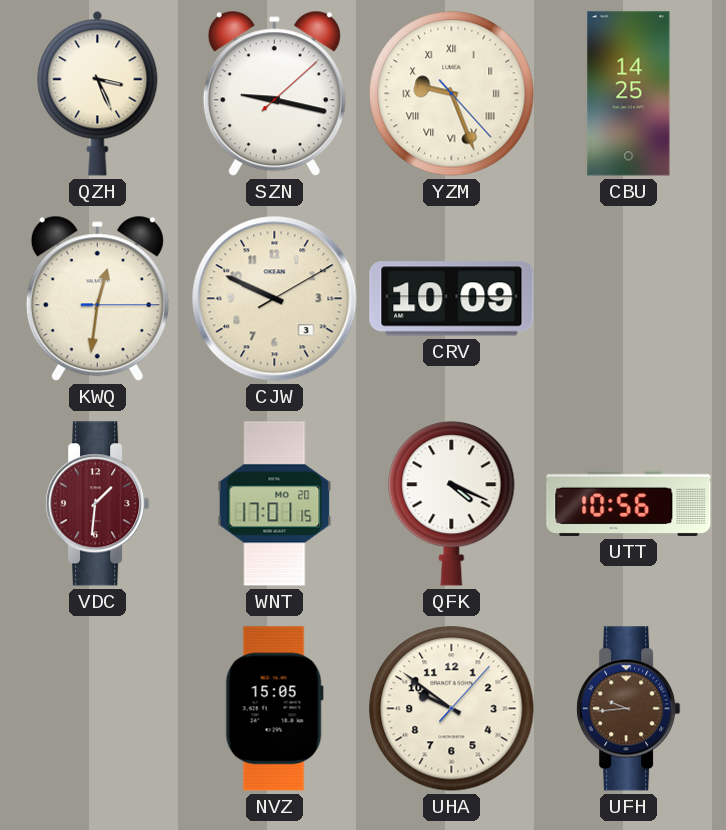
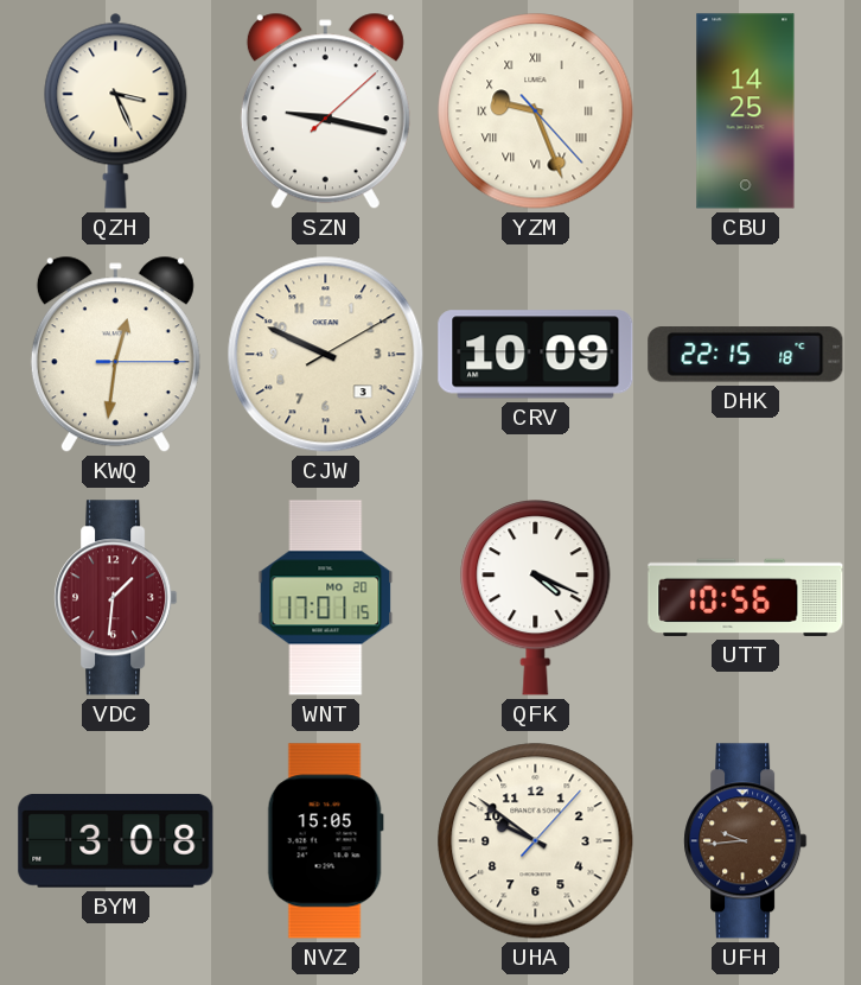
DHK: none -> 22:15
BYM: none -> 3:08
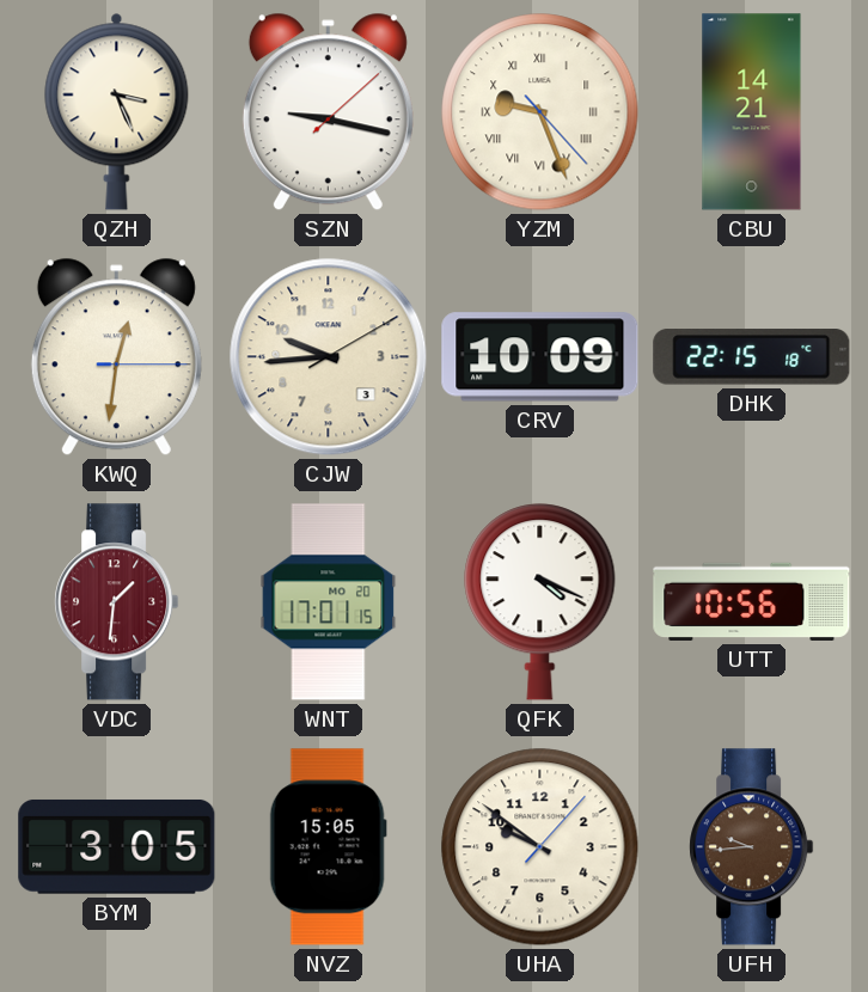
CBU: 14:25 -> 14:21
CJW: 9:49 -> 9:44
BYM: 3:08 -> 3:05
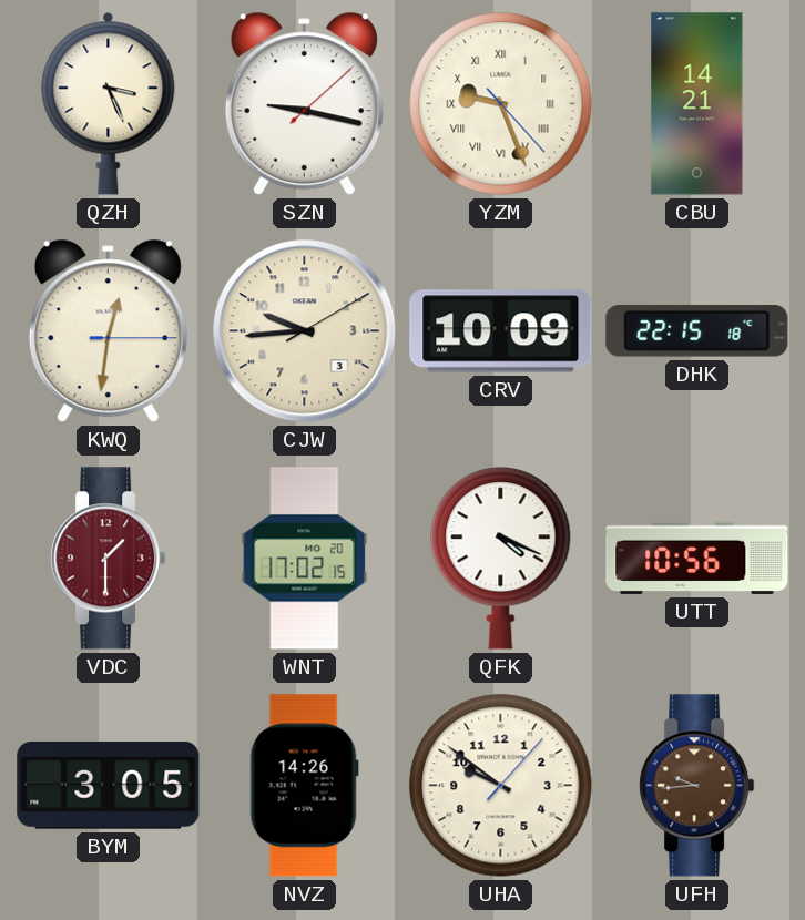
VDC: 1:31 -> 1:30
WNT: 17:01 -> 17:02
NVZ: 15:05 -> 14:26
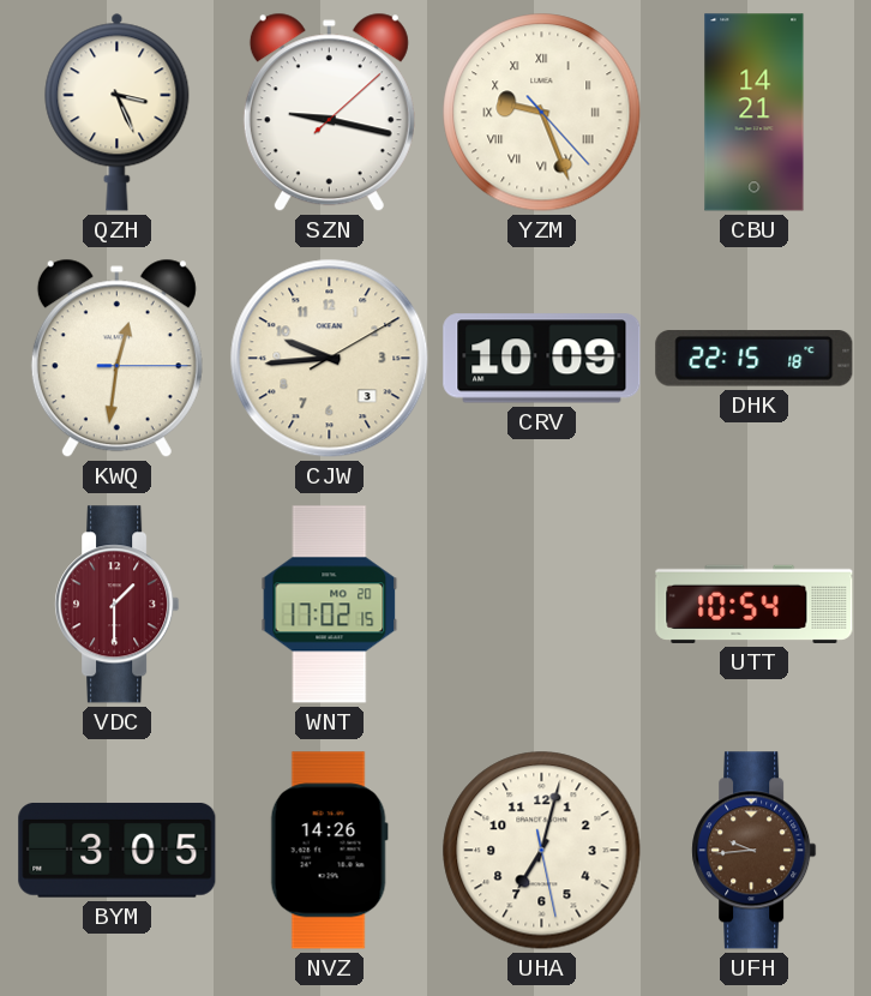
QFK: 4:19 -> none
UTT: 10:56 -> 10:54
UHA: 9:51 -> 7:02
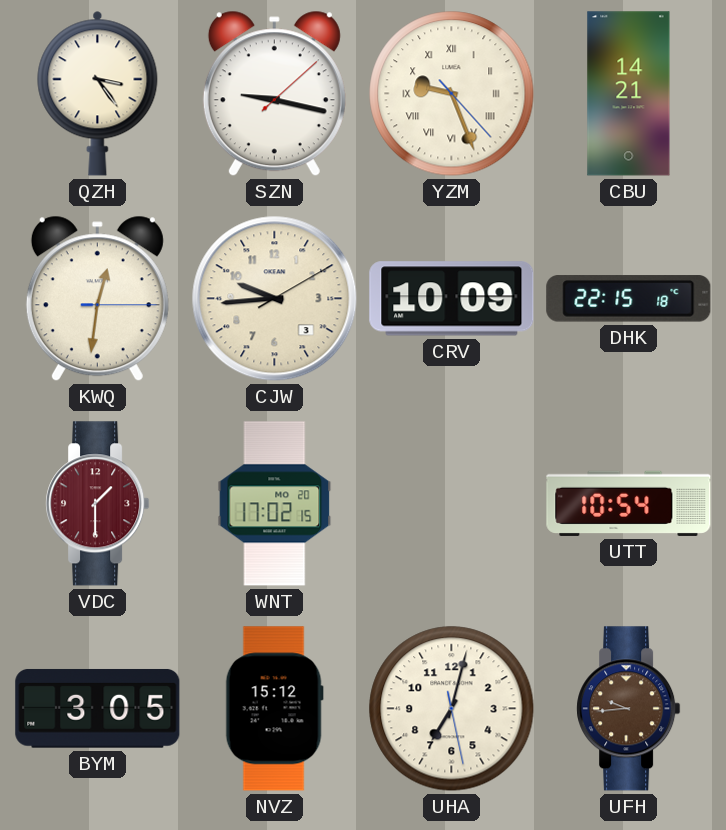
QZH: 3:26 -> 3:24
NVZ: 14:26 -> 15:12
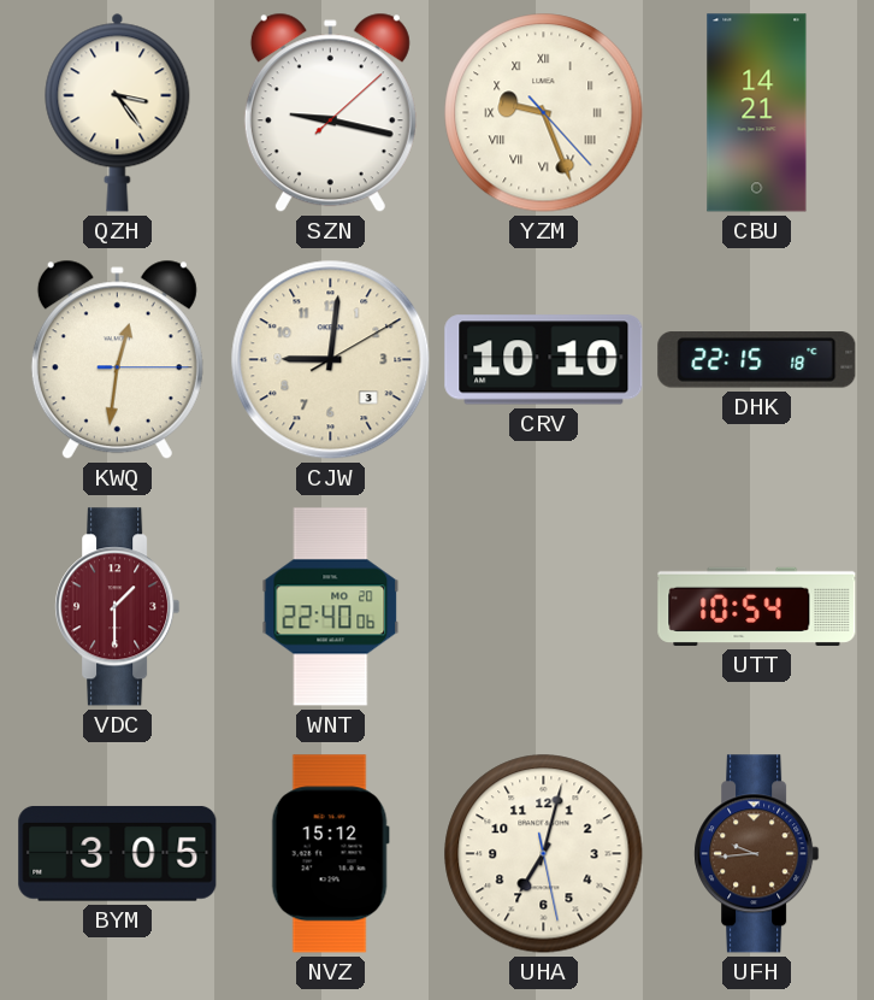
CJW: 9:44 -> 9:01
CRV: 10:09 -> 10:10
WNT: 17:02 -> 22:40
